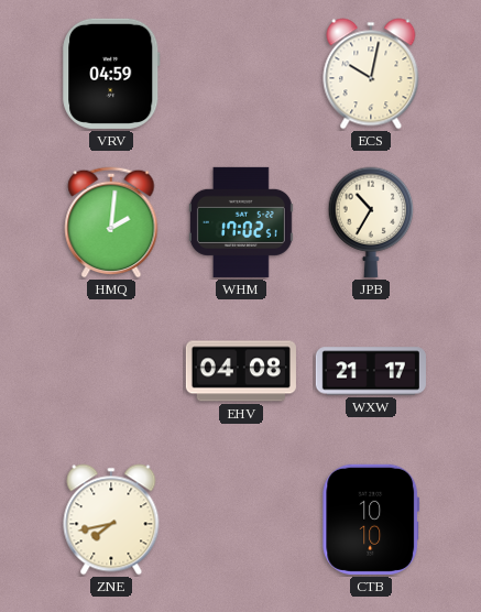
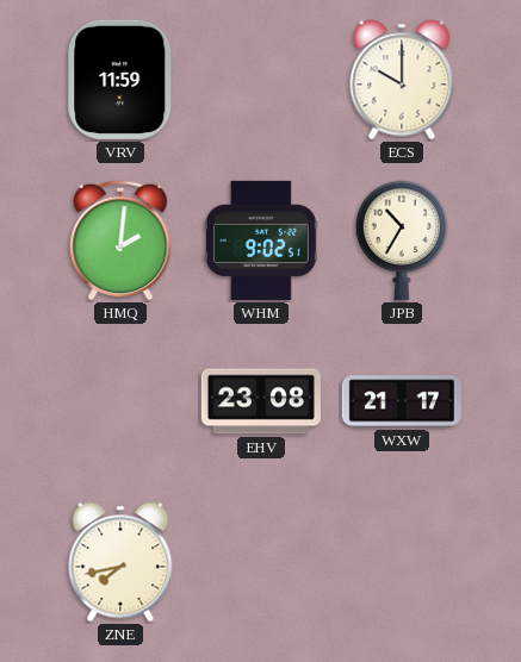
VRV: 04:59 -> 11:59
ECS: 10:02 -> 10:00
WHM: 17:02 -> 9:02
EHV: 04:08 -> 23:08
CTB: 10:10 -> none
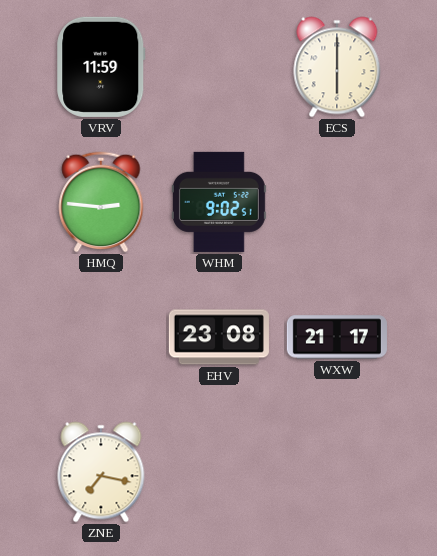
ECS: 10:00 -> 6:00
HMQ: 2:01 -> 2:46
JPB: 10:35 -> none
ZNE: 7:43 -> 7:17
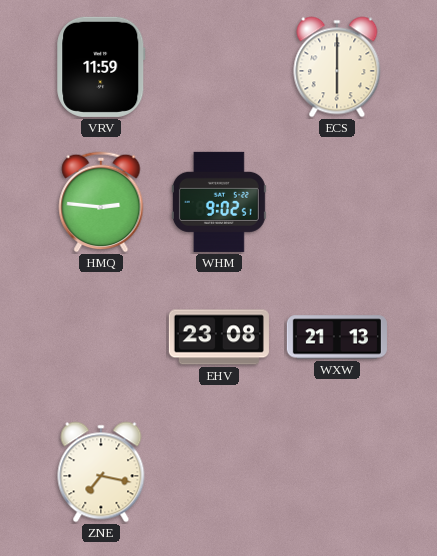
WXW: 21:17 -> 21:13
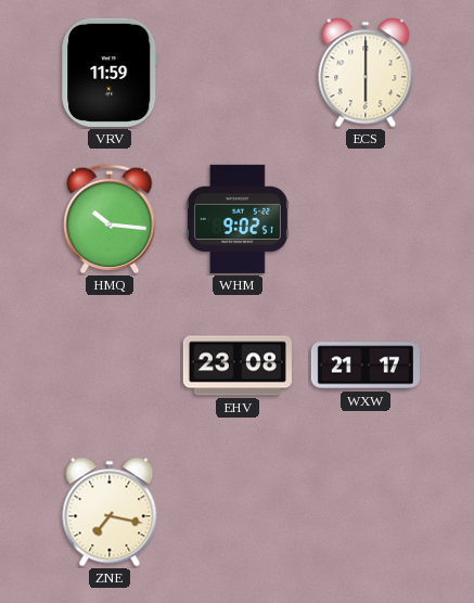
HMQ: 2:46 -> 10:16
WXW: 21:13 -> 21:17
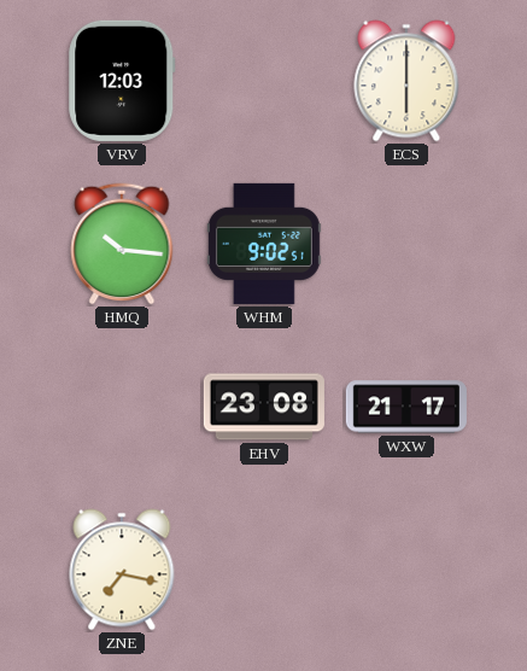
VRV: 11:59 -> 12:03
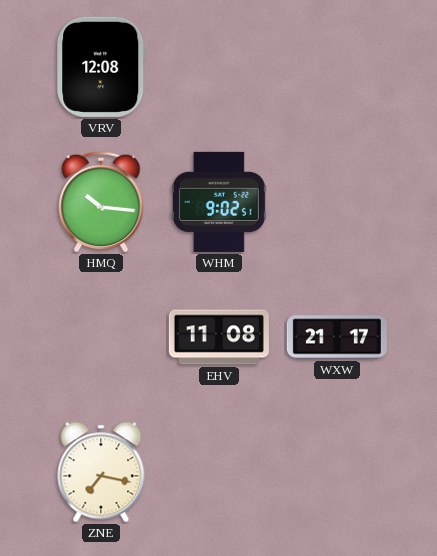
VRV: 12:03 -> 12:08
ECS: 6:00 -> none
EHV: 23:08 -> 11:08
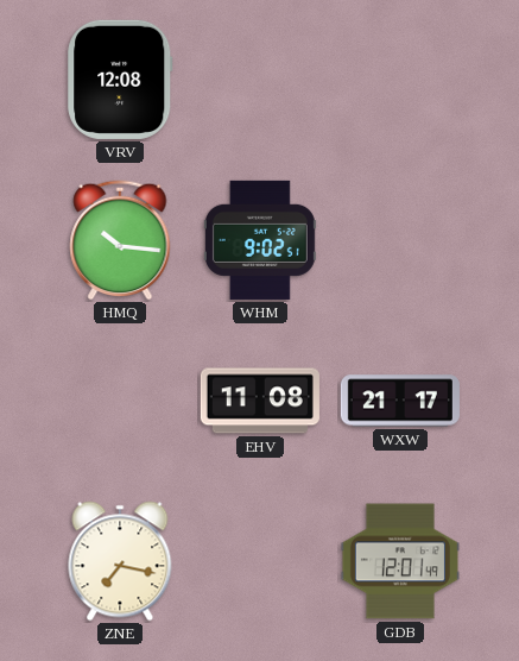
GDB: none -> 12:01
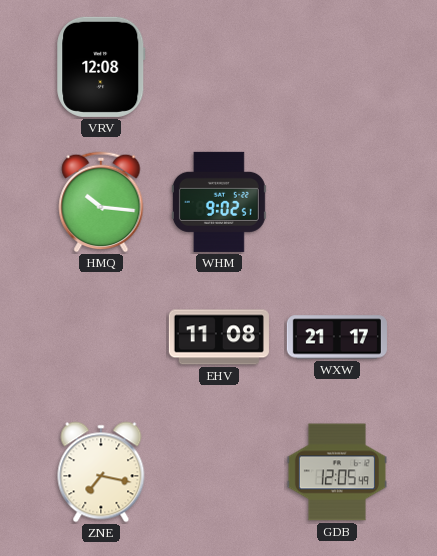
GDB: 12:01 -> 12:05
